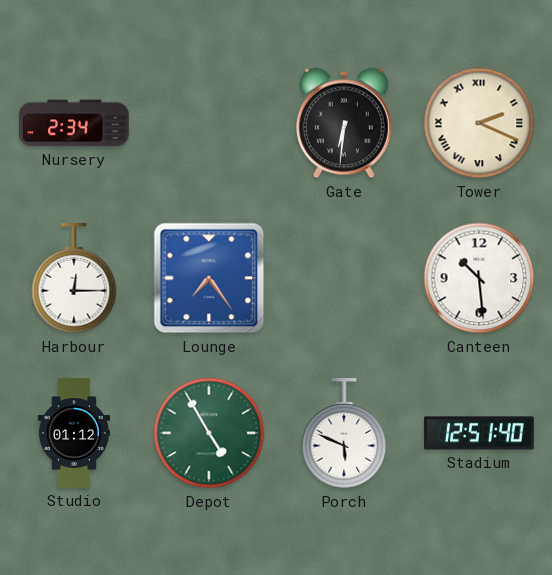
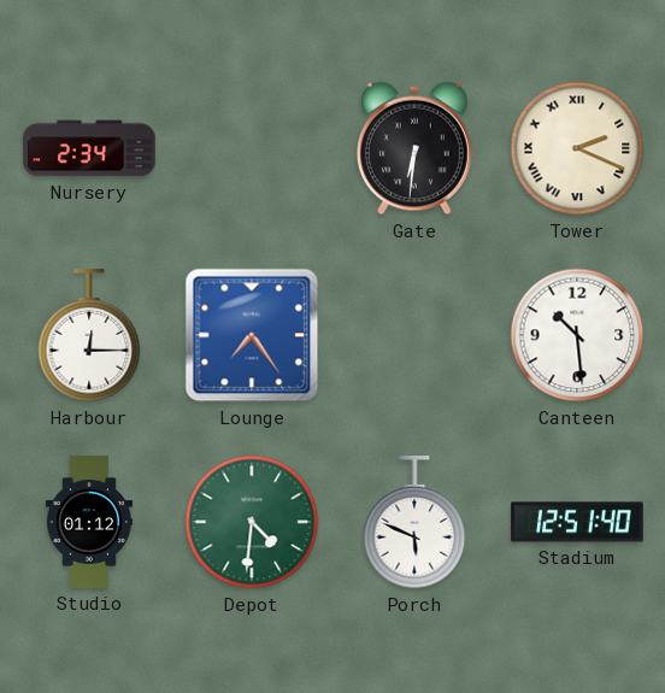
Depot: 4:55 -> 4:31
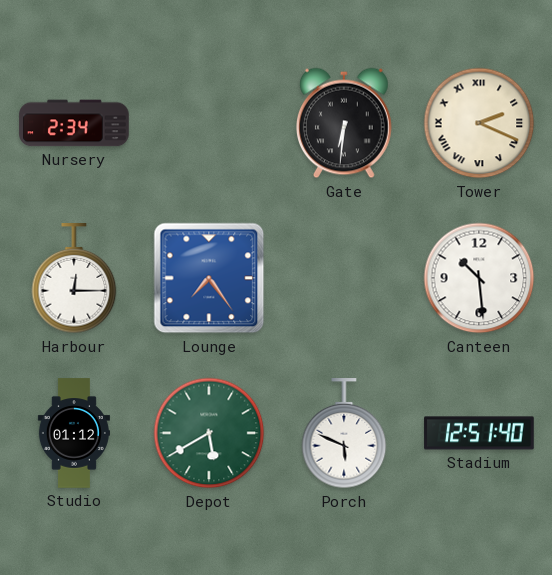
Depot: 4:31 -> 5:40
